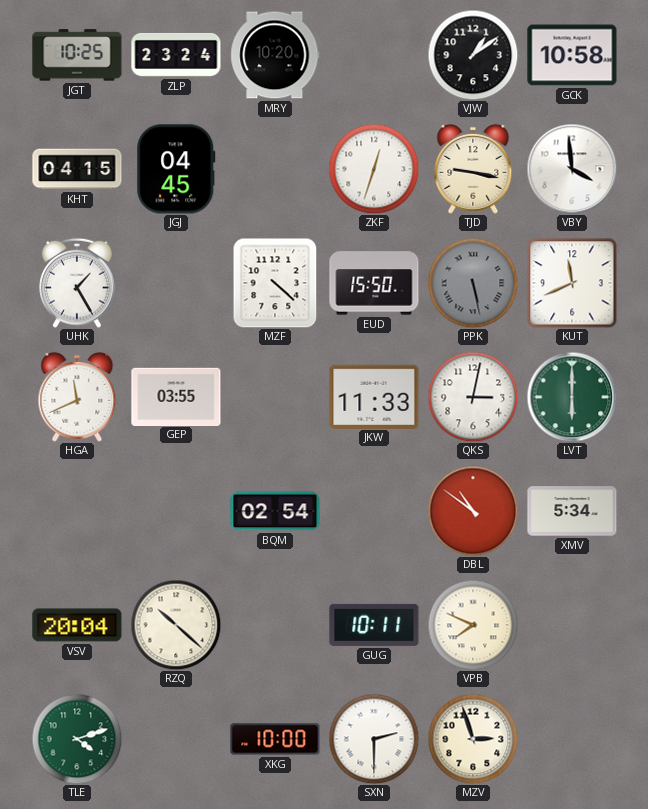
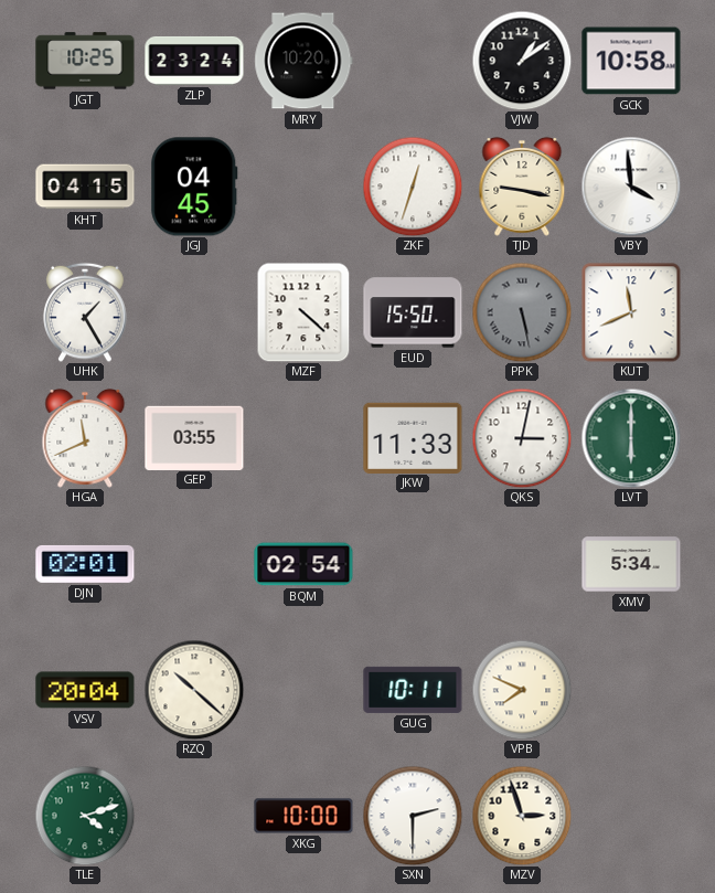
DJN: none -> 02:01
DBL: 10:51 -> none
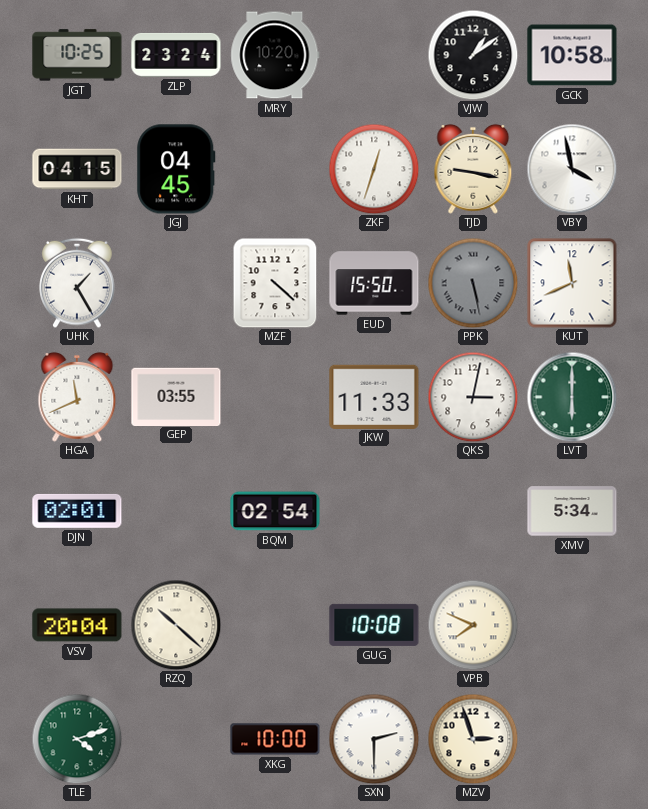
VBY: 3:59 -> 3:58
GUG: 10:11 -> 10:08
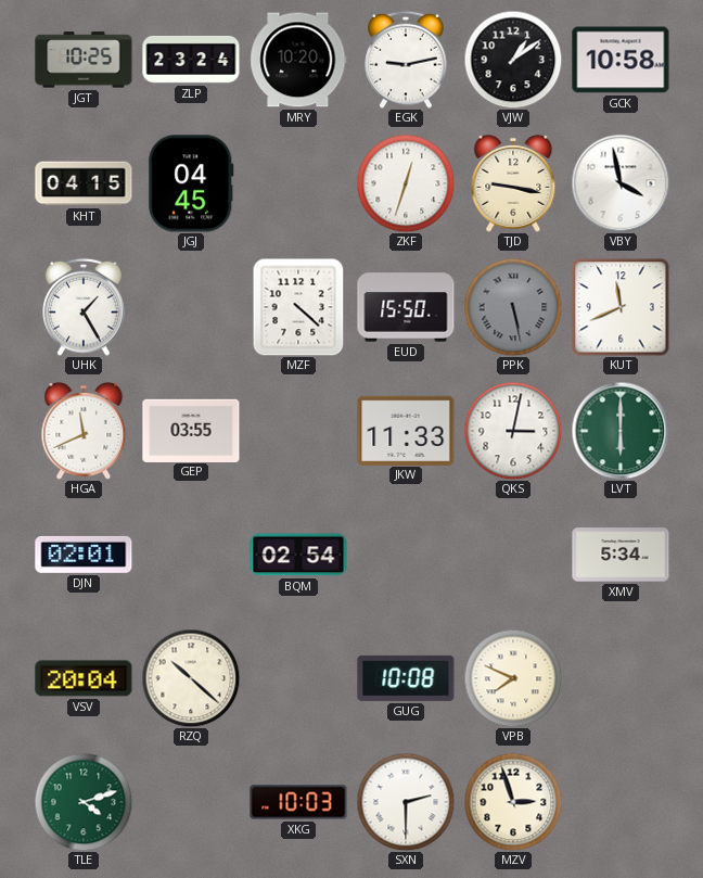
EGK: none -> 9:13
XKG: 10:00 -> 10:03
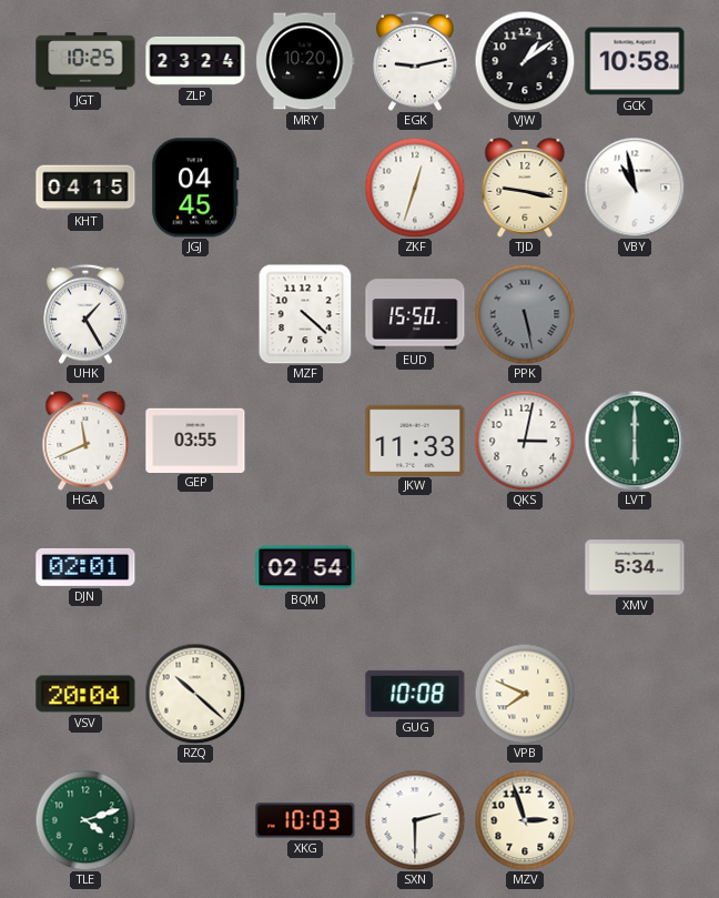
VBY: 3:58 -> 10:58
KUT: 11:41 -> none
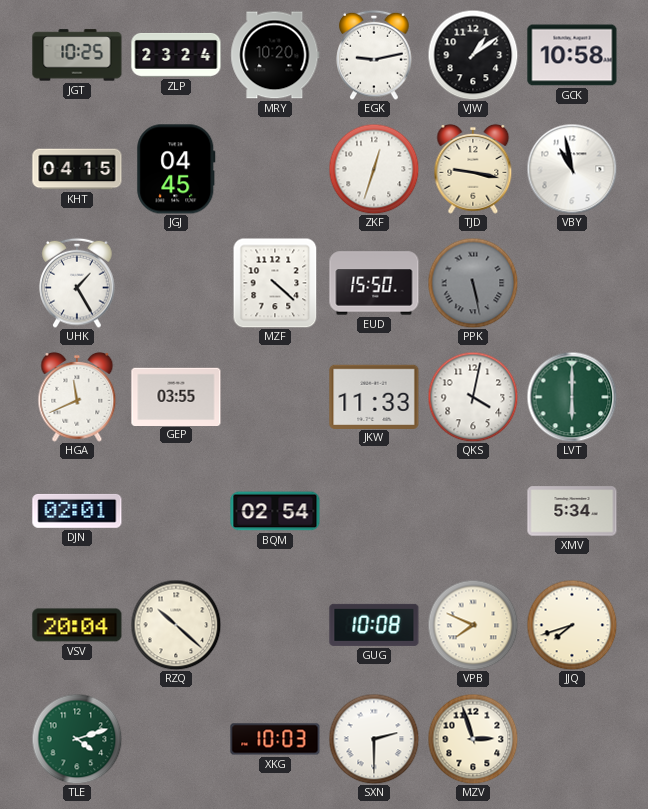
QKS: 3:02 -> 4:02
JJQ: none -> 7:42
